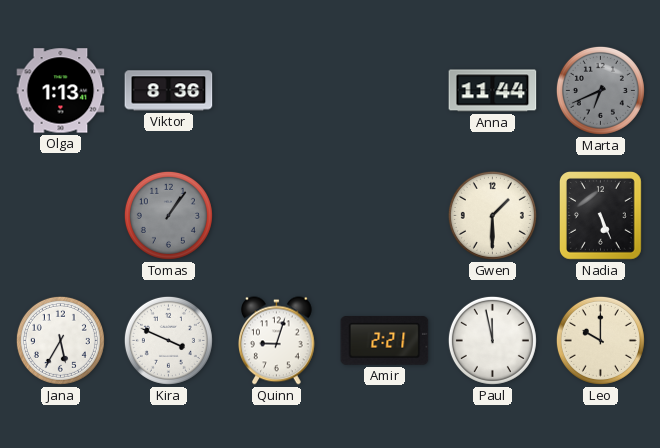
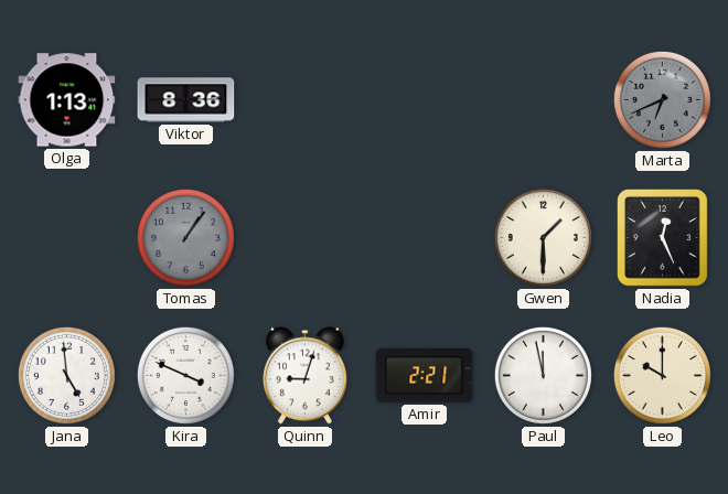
Anna: 11:44 -> none
Nadia: 5:26 -> 12:26
Jana: 5:35 -> 4:59
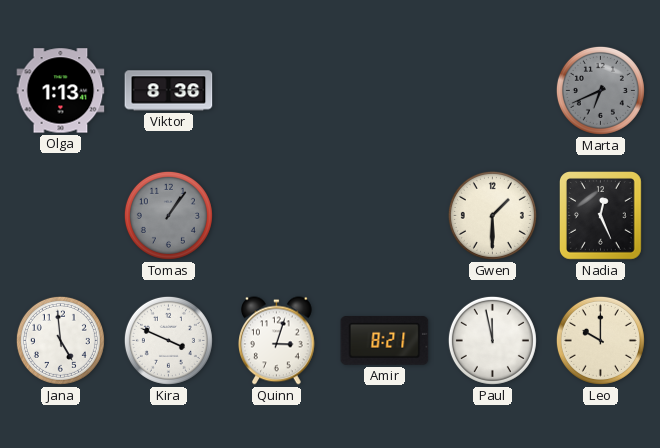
Quinn: 9:03 -> 3:03
Amir: 2:21 -> 8:21
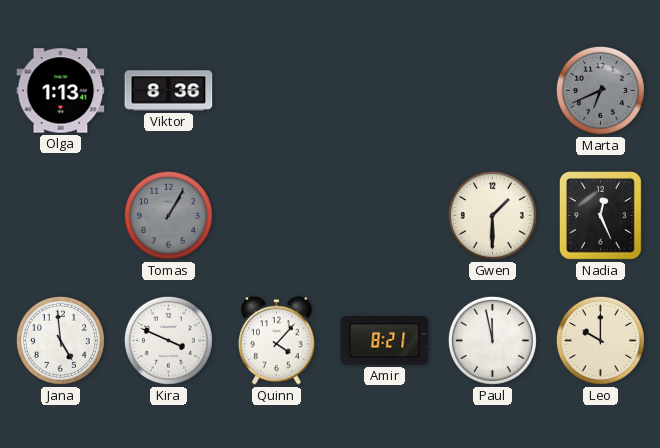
Tomas: 1:06 -> 1:05
Quinn: 3:03 -> 4:07
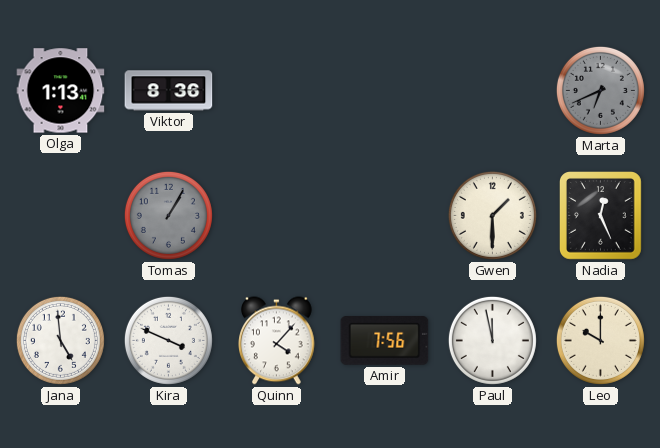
Amir: 8:21 -> 7:56
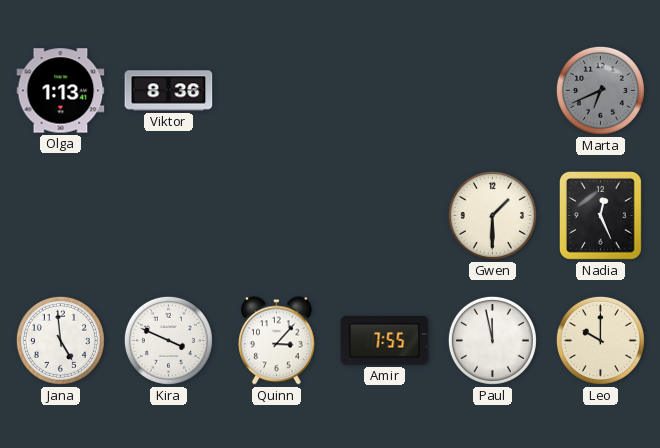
Tomas: 1:05 -> none
Quinn: 4:07 -> 3:07
Amir: 7:56 -> 7:55
